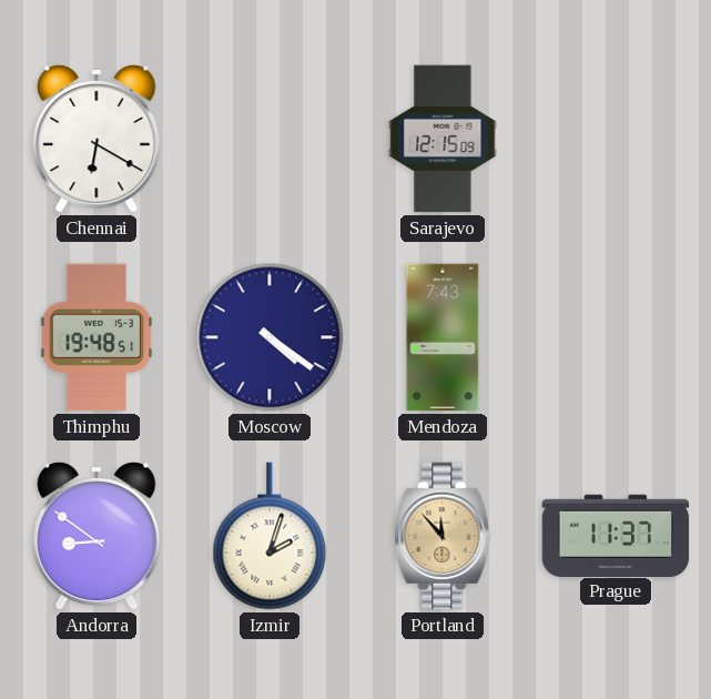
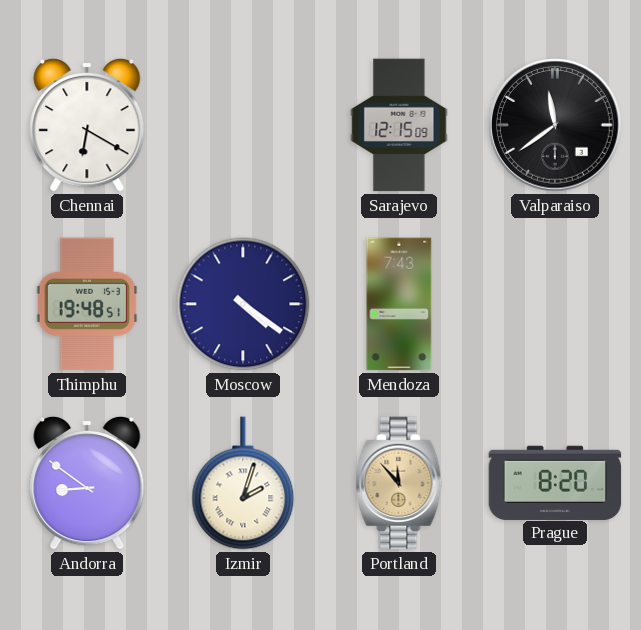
Valparaiso: none -> 11:39
Prague: 11:37 -> 8:20
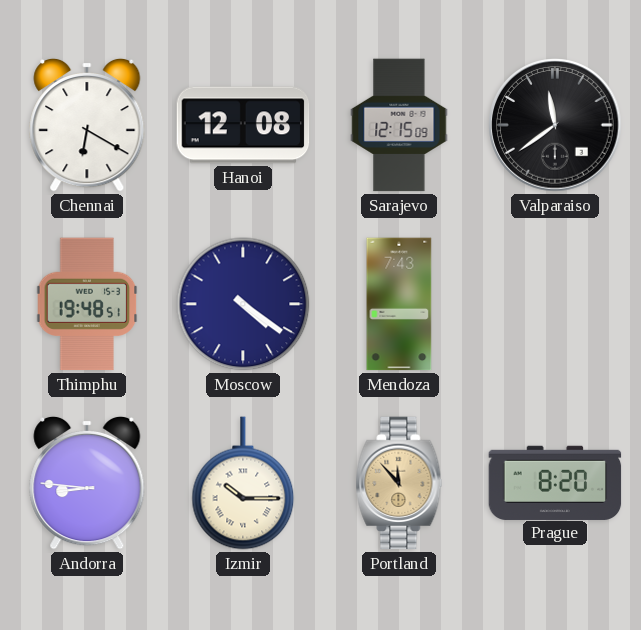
Hanoi: none -> 12:08
Andorra: 8:51 -> 8:46
Izmir: 2:03 -> 10:15
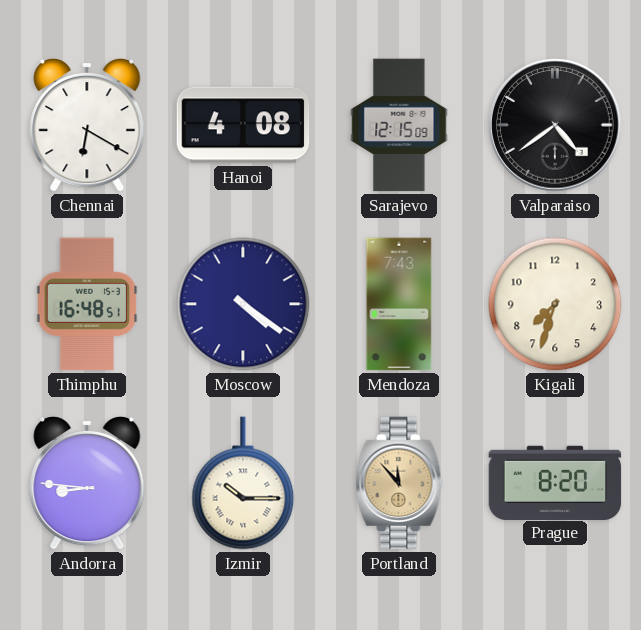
Hanoi: 12:08 -> 4:08
Valparaiso: 11:39 -> 4:39
Thimphu: 19:48 -> 16:48
Kigali: none -> 7:33
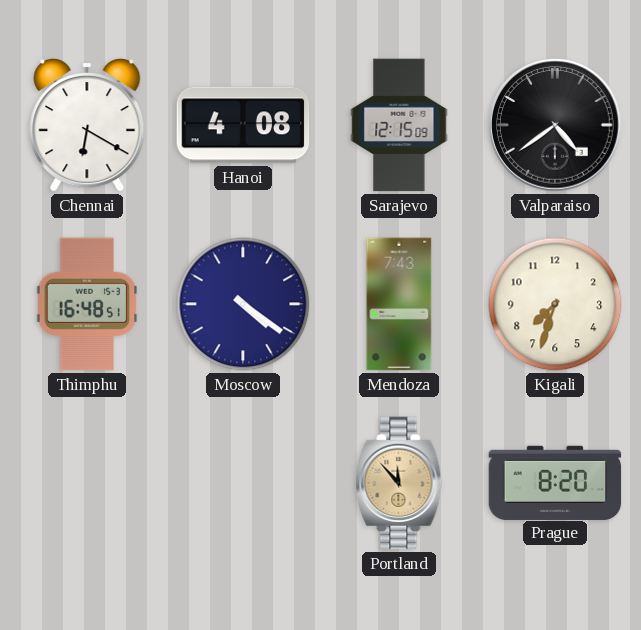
Andorra: 8:46 -> none
Izmir: 10:15 -> none
